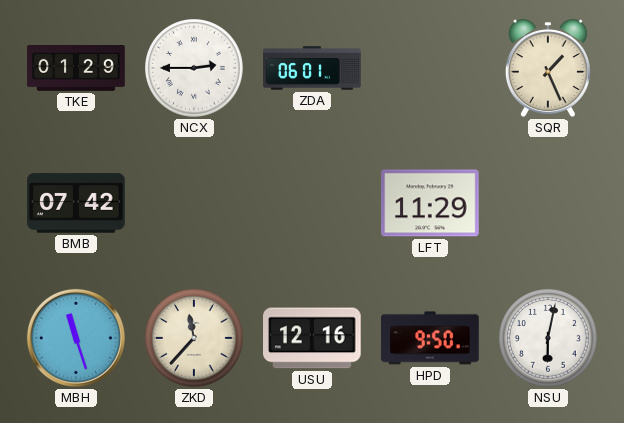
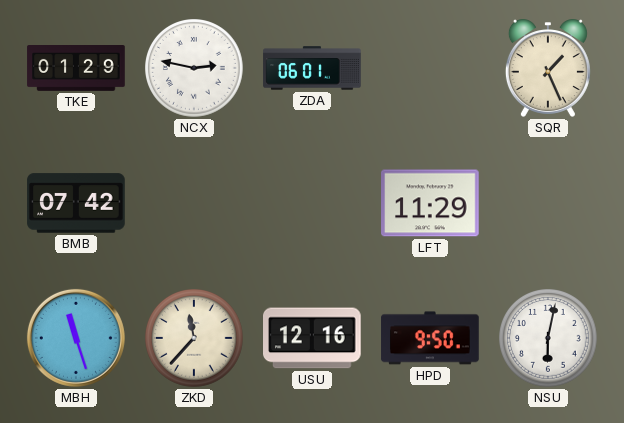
NCX: 2:45 -> 2:47
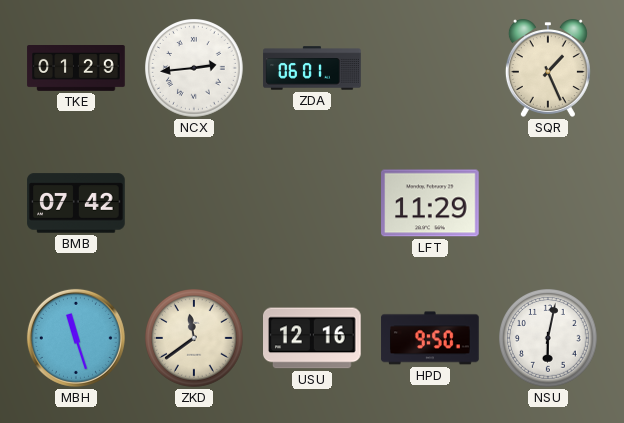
NCX: 2:47 -> 2:44
ZKD: 11:37 -> 11:39
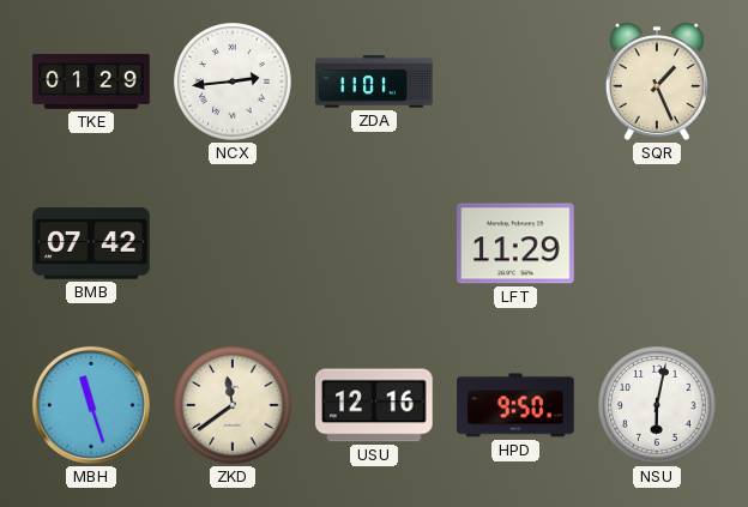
ZDA: 06:01 -> 11:01
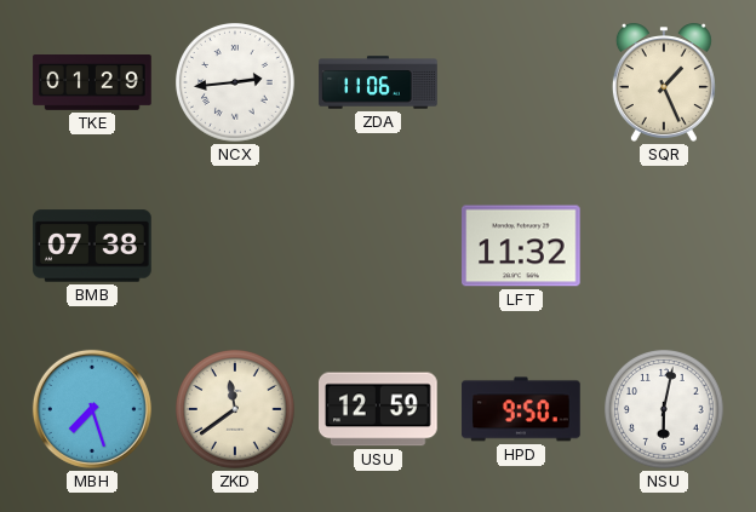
ZDA: 11:01 -> 11:06
BMB: 07:42 -> 07:38
LFT: 11:29 -> 11:32
MBH: 11:27 -> 7:27
USU: 12:16 -> 12:59
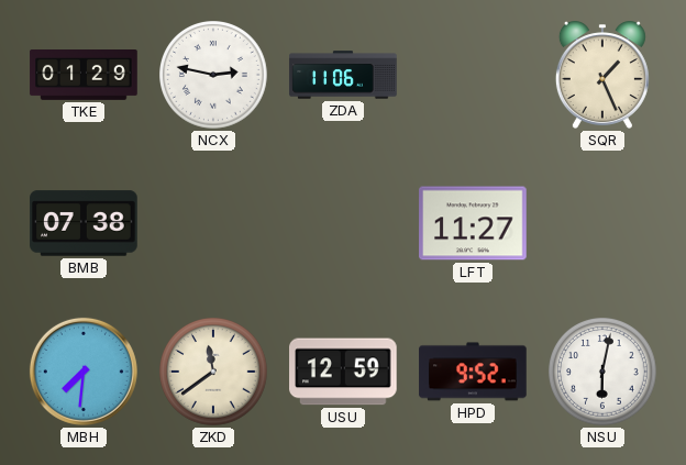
NCX: 2:44 -> 2:47
LFT: 11:32 -> 11:27
MBH: 7:27 -> 7:31
HPD: 9:50 -> 9:52
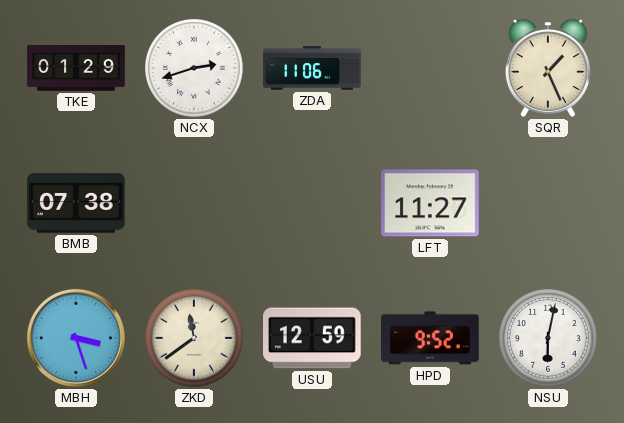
NCX: 2:47 -> 2:42
MBH: 7:31 -> 3:27
